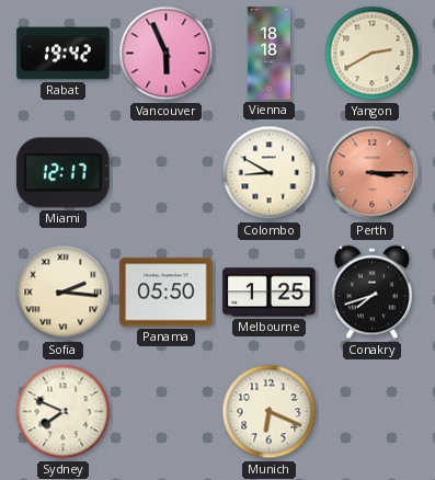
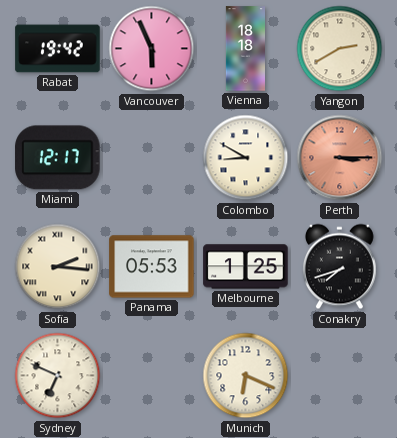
Panama: 05:50 -> 05:53
Sydney: 7:49 -> 6:49
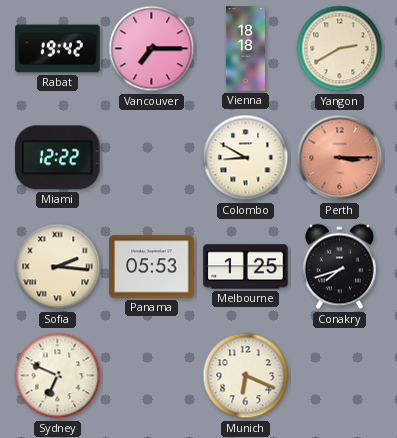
Vancouver: 5:56 -> 7:15
Miami: 12:17 -> 12:22
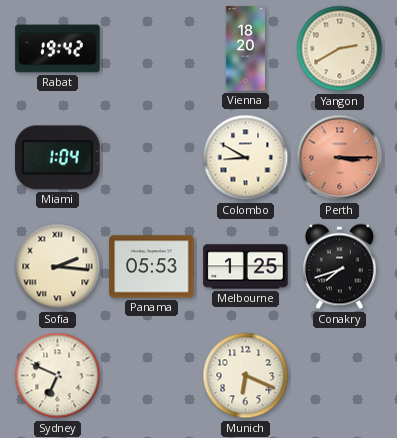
Vancouver: 7:15 -> none
Vienna: 18:18 -> 18:20
Miami: 12:22 -> 1:04
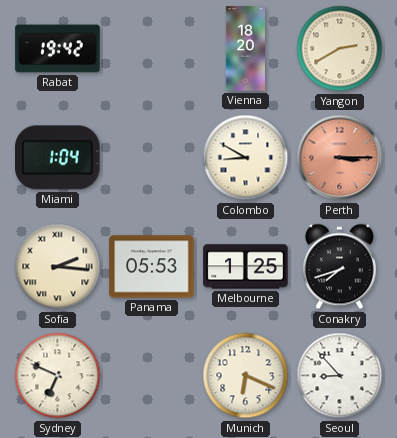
Seoul: none -> 8:53
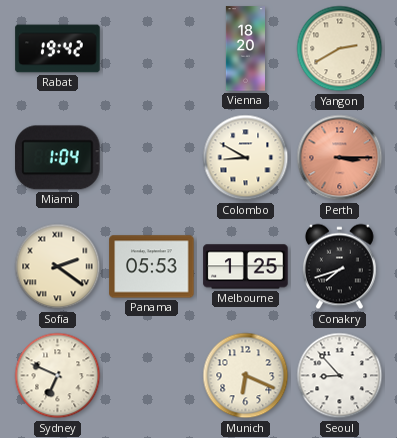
Sofia: 2:16 -> 2:21
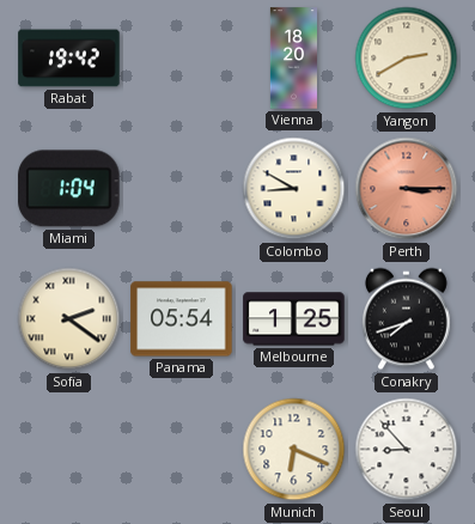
Panama: 05:53 -> 05:54
Sydney: 6:49 -> none
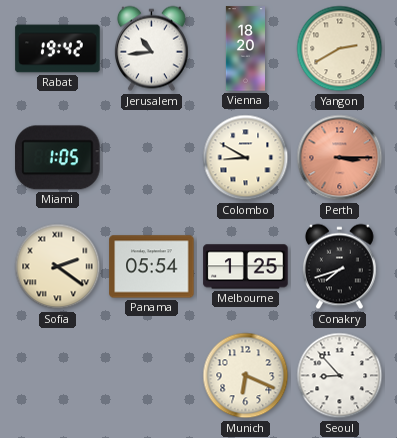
Jerusalem: none -> 10:44
Miami: 1:04 -> 1:05
